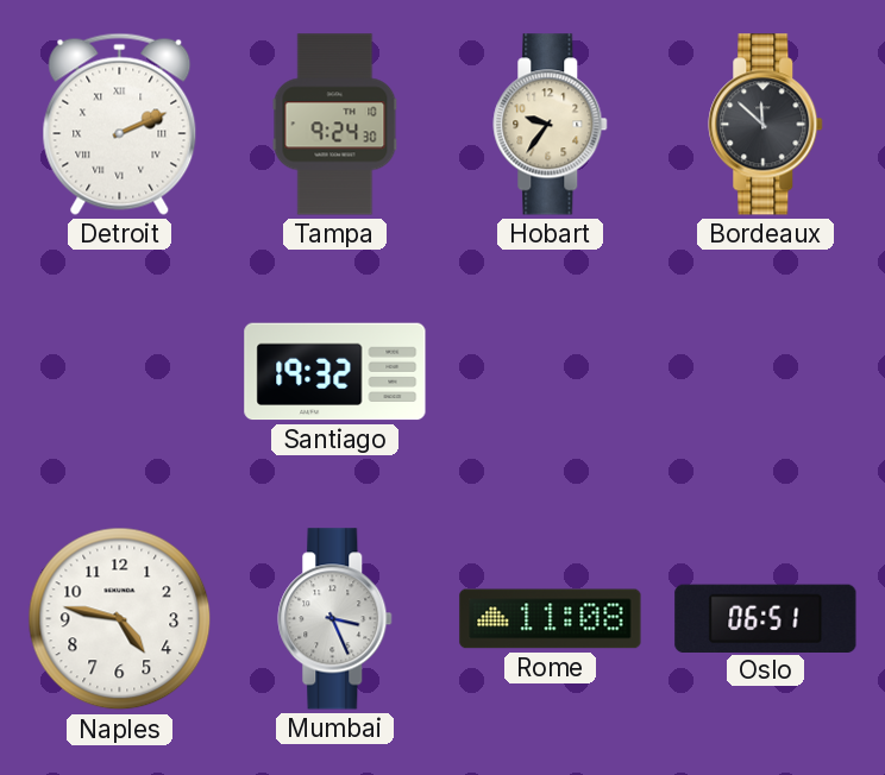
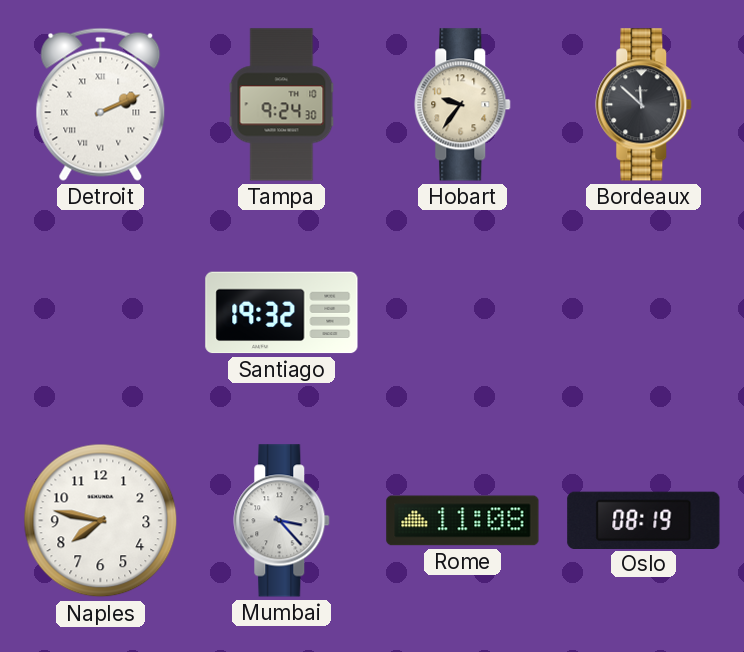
Naples: 4:47 -> 7:47
Mumbai: 3:26 -> 3:23
Oslo: 06:51 -> 08:19
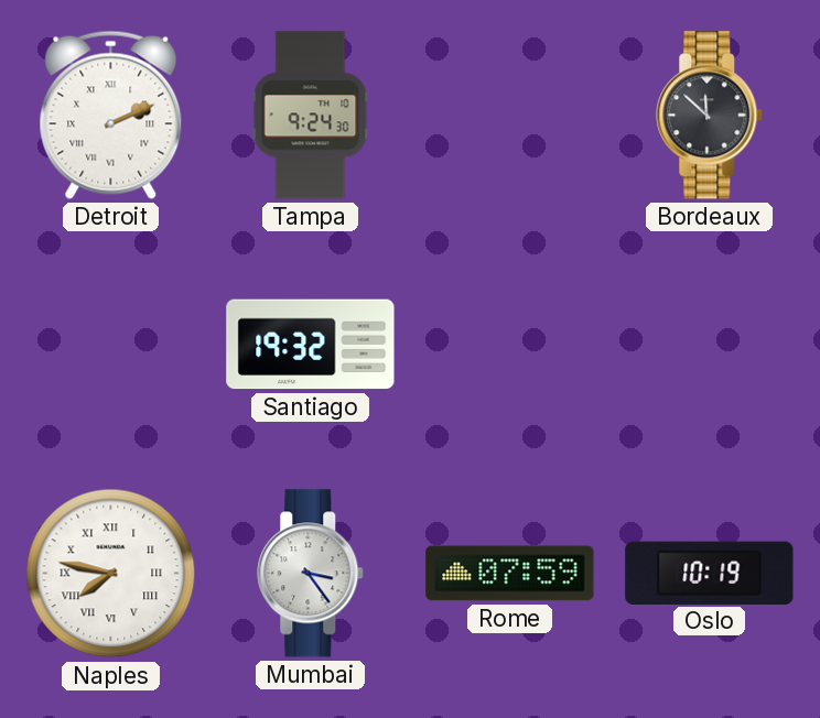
Hobart: 9:36 -> none
Naples numerals: Arabic -> Roman
Mumbai: 3:23 -> 3:24
Rome: 11:08 -> 07:59
Oslo: 08:19 -> 10:19
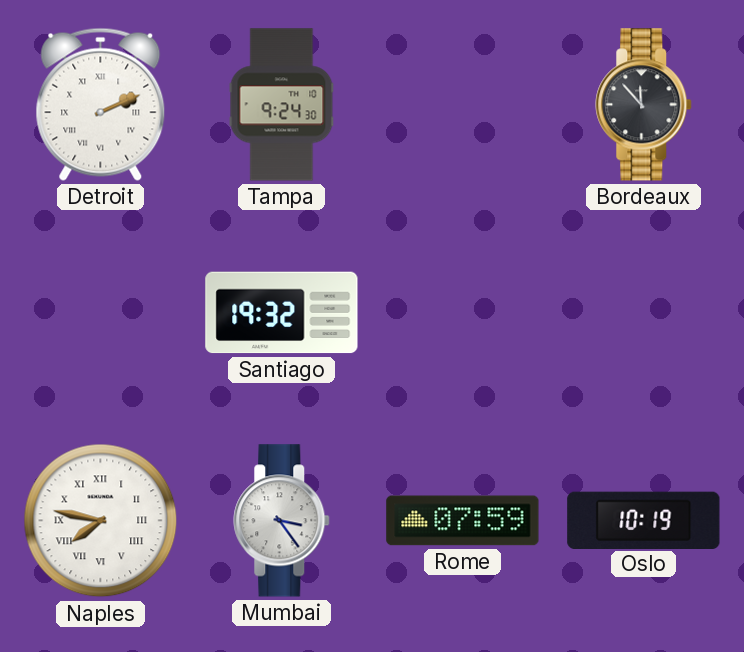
Bordeaux: 11:52 -> 11:53
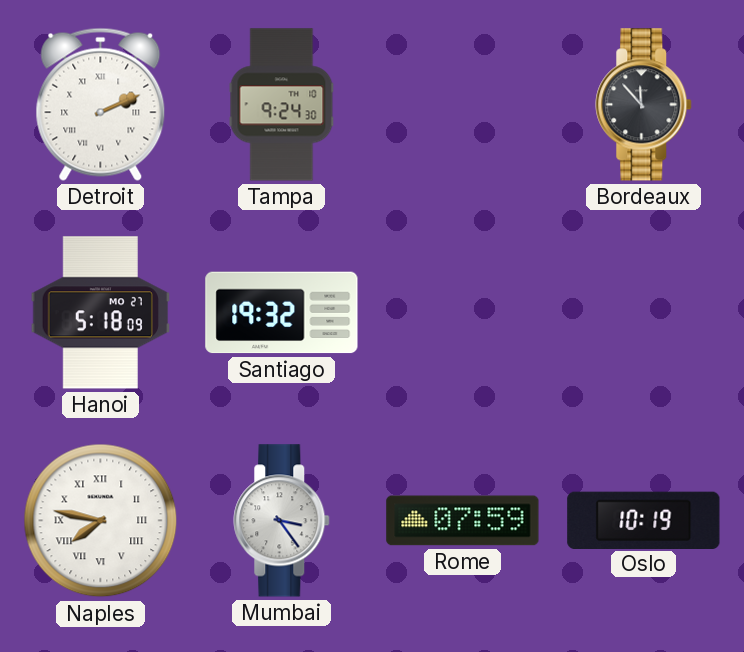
Hanoi: none -> 5:18
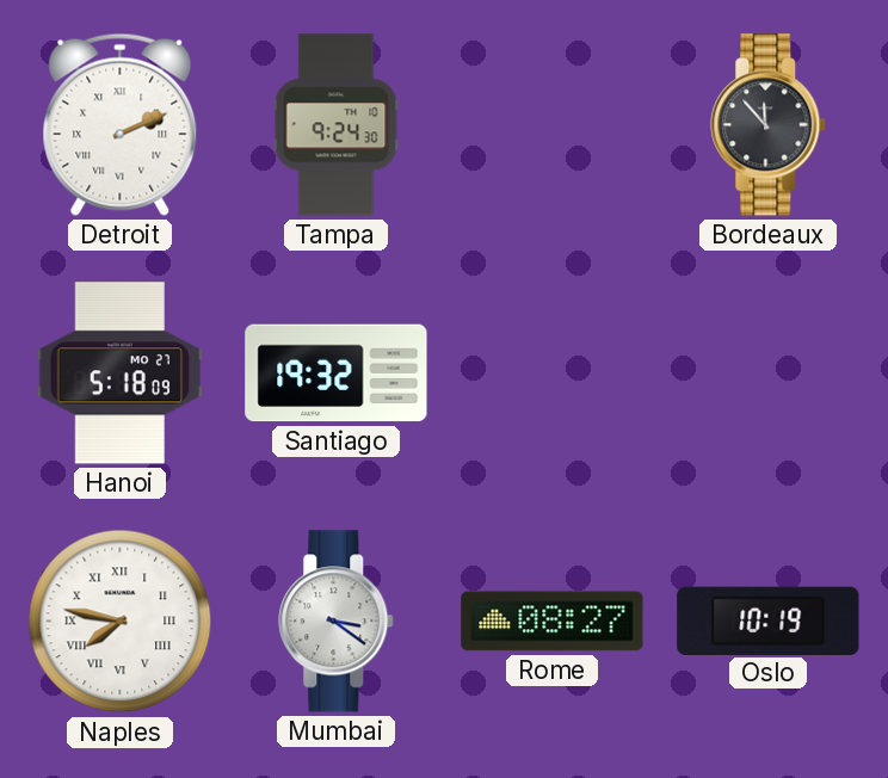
Mumbai: 3:24 -> 3:21
Rome: 07:59 -> 08:27
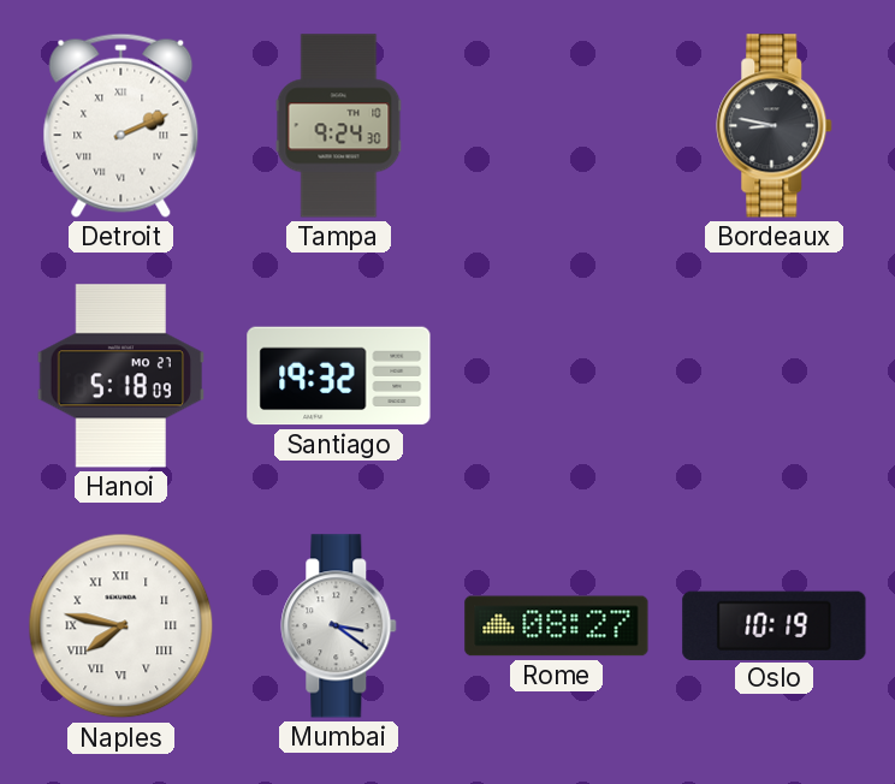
Bordeaux: 11:53 -> 8:47
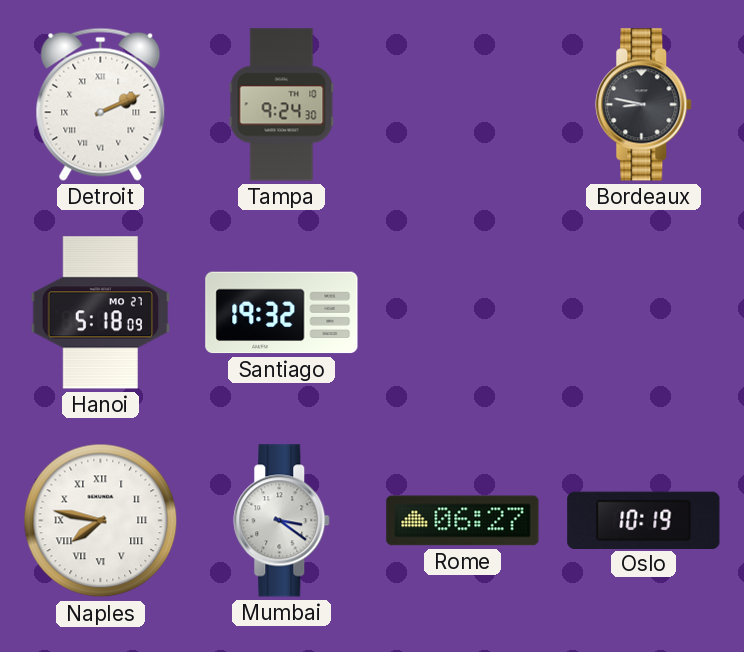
Rome: 08:27 -> 06:27
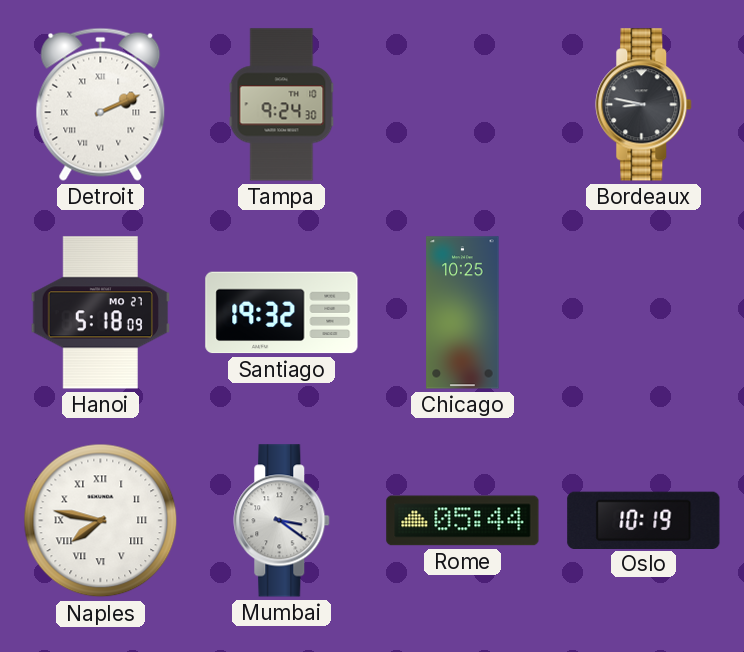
Chicago: none -> 10:25
Rome: 06:27 -> 05:44
